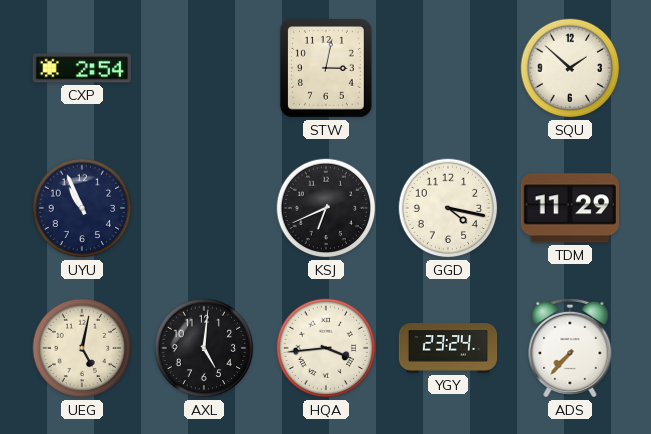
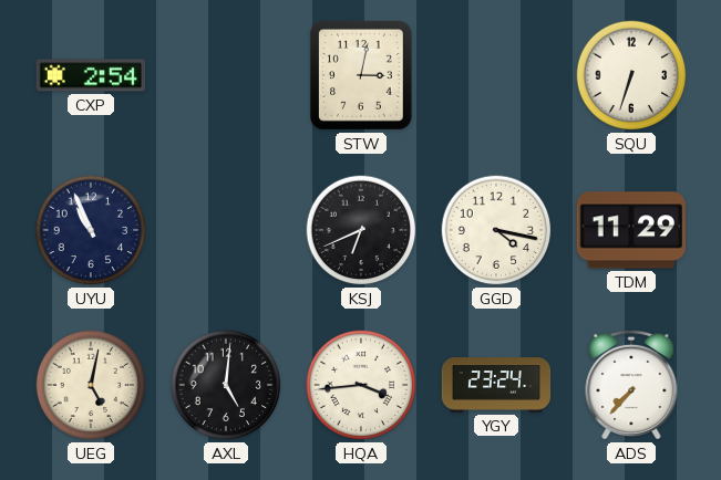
SQU: 1:52 -> 6:33
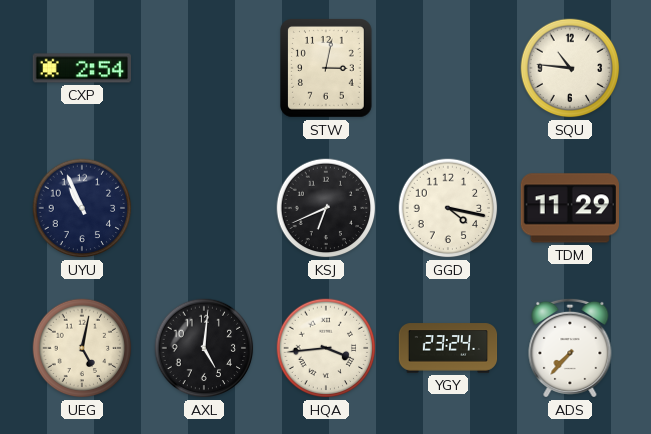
SQU: 6:33 -> 10:46
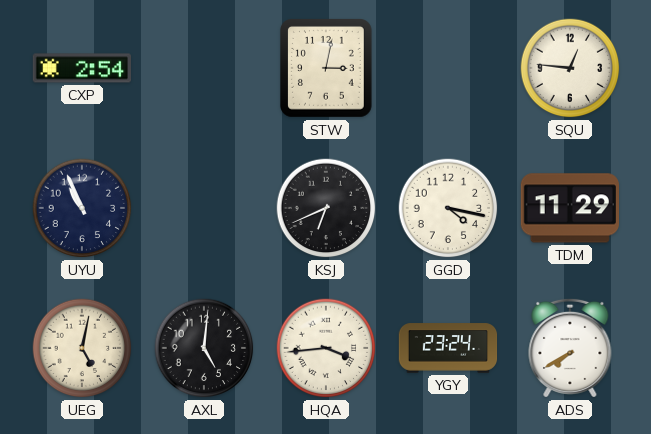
SQU: 10:46 -> 12:46
ADS: 7:37 -> 7:40
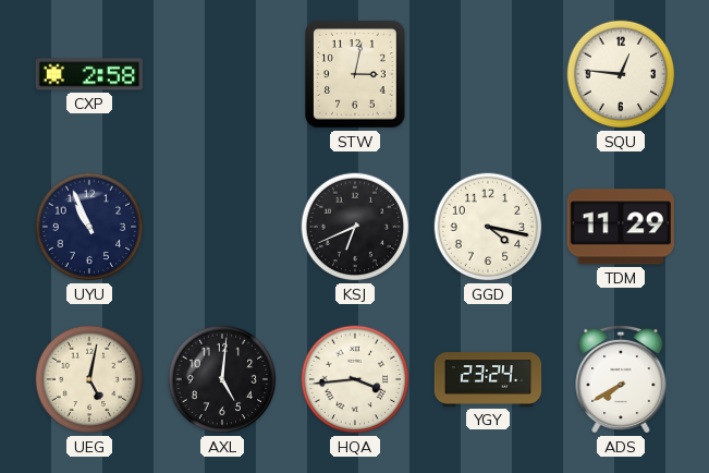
CXP: 2:54 -> 2:58
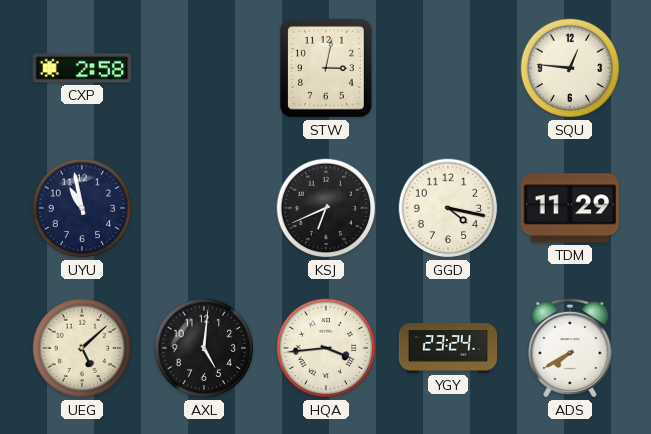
UYU: 10:56 -> 10:58
UEG: 5:02 -> 5:08
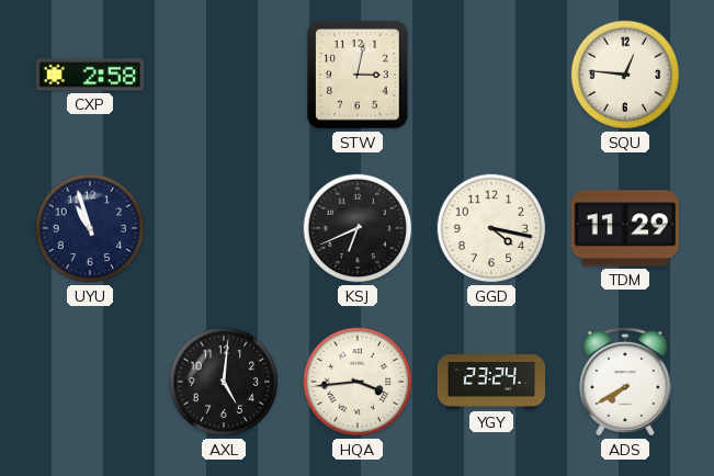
UYU: 10:58 -> 10:57
UEG: 5:08 -> none
